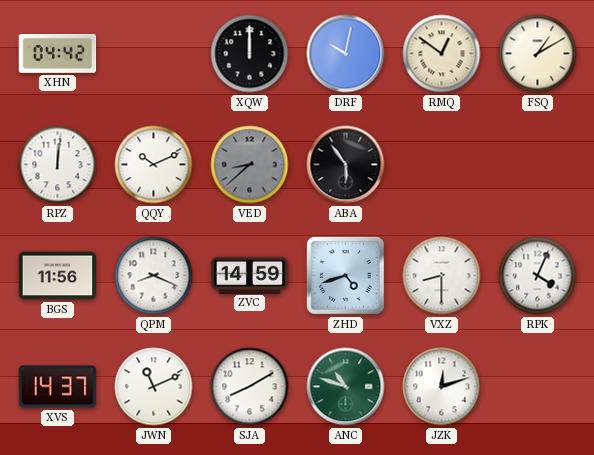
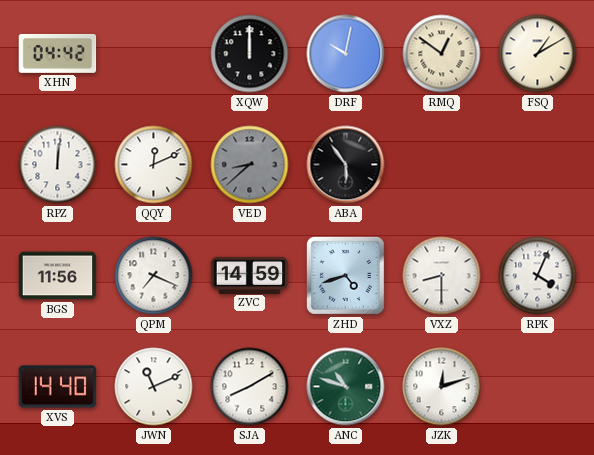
QQY: 10:11 -> 12:11
QPM: 8:19 -> 7:19
XVS: 14:37 -> 14:40
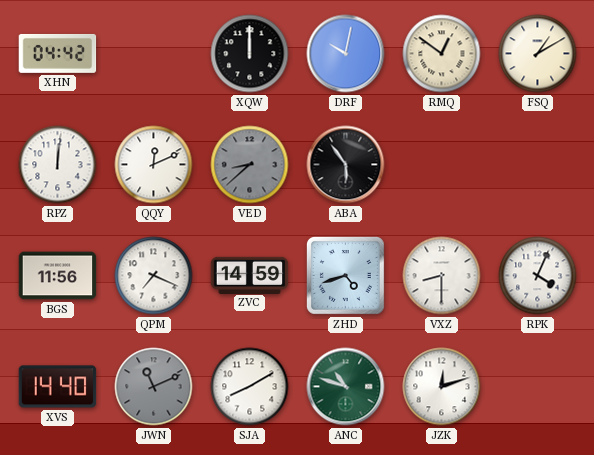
JWN dial: white -> grey
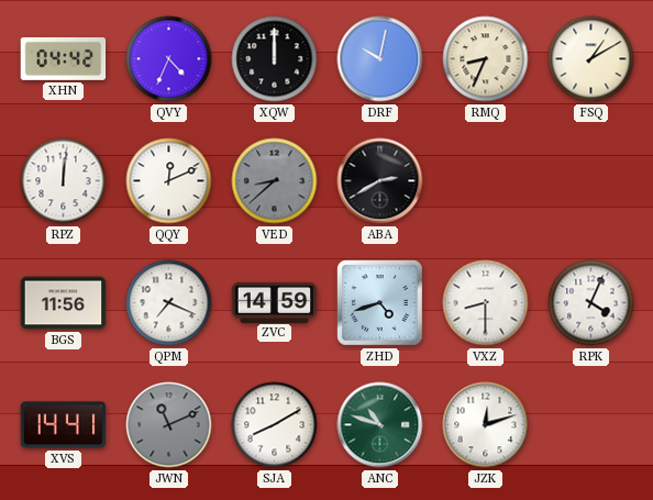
QVY: none -> 4:34
RMQ: 12:51 -> 8:34
ABA: 5:54 -> 2:40
XVS: 14:40 -> 14:41
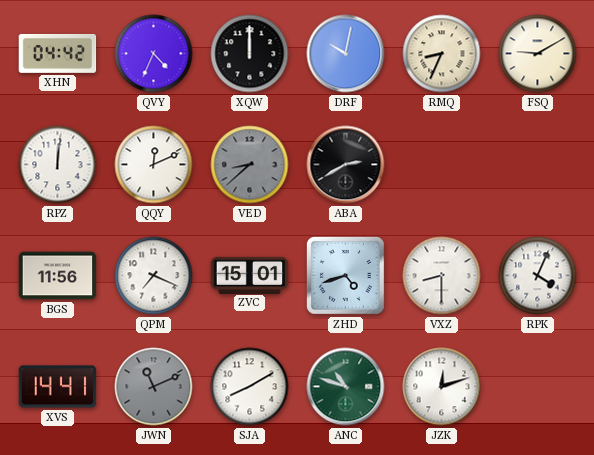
FSQ: 1:10 -> 9:10
ZVC: 14:59 -> 15:01
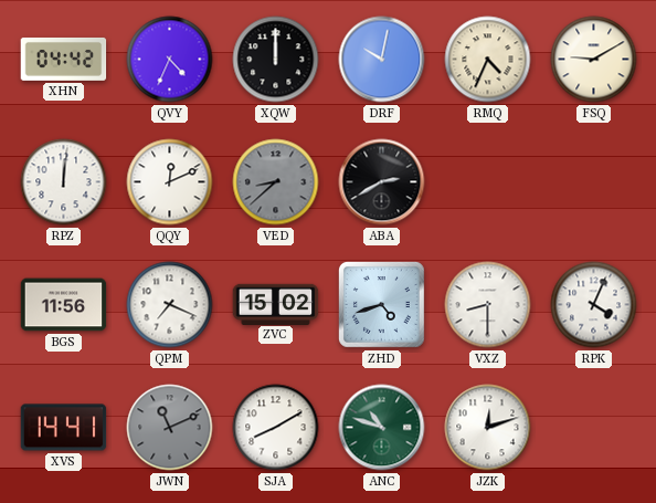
RMQ: 8:34 -> 4:34
ZVC: 15:01 -> 15:02
